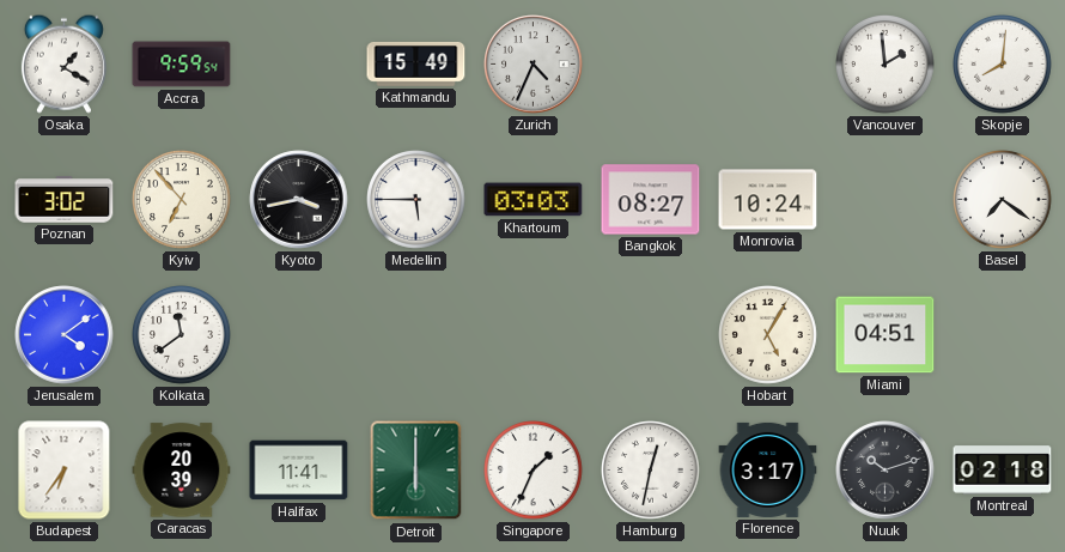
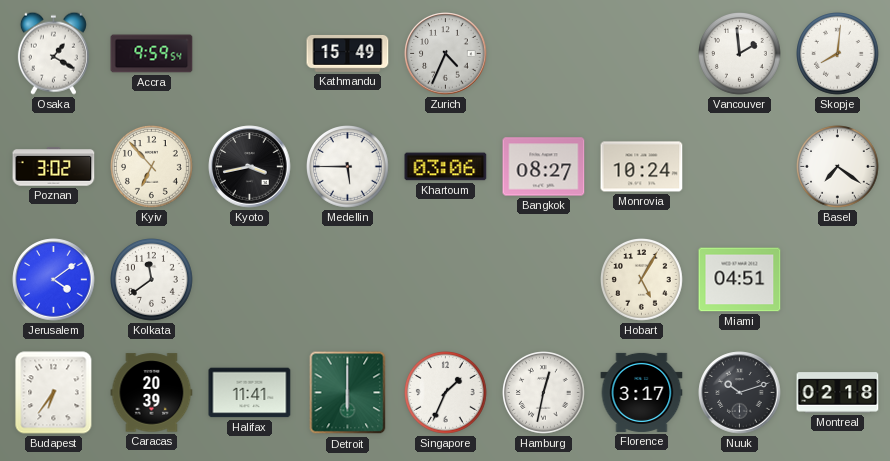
Khartoum: 03:03 -> 03:06
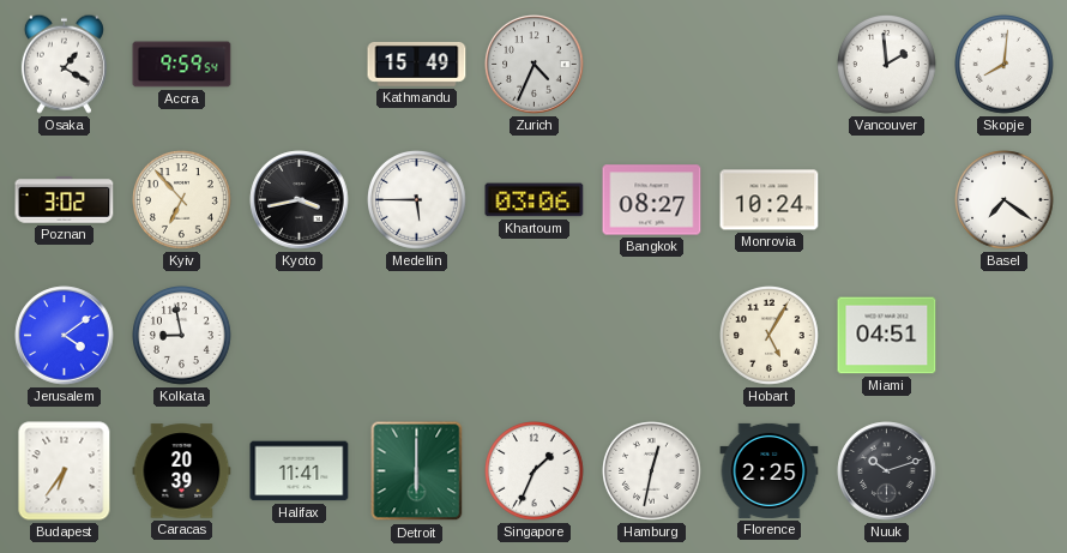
Kolkata: 11:39 -> 8:58
Florence: 3:17 -> 2:25
Montreal: 02:18 -> none
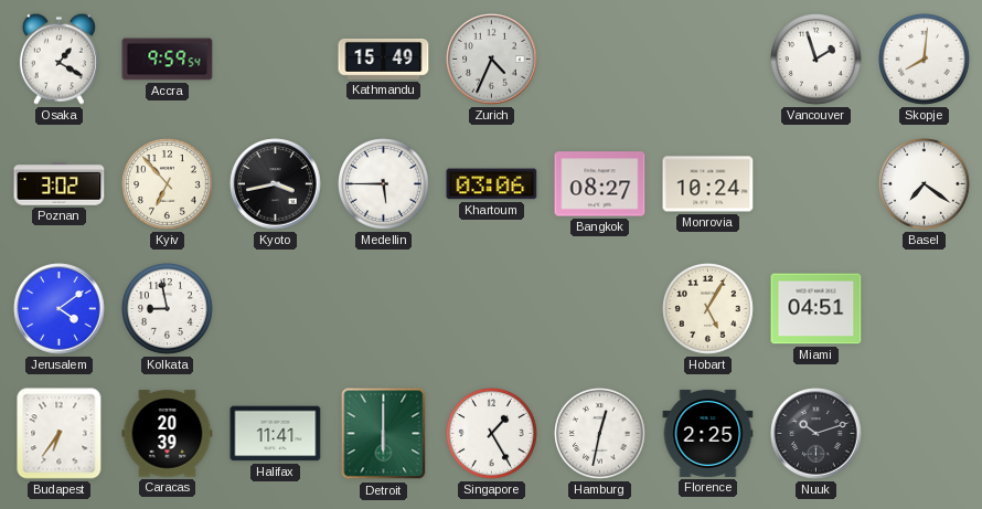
Vancouver: 1:59 -> 1:57
Singapore: 1:34 -> 1:25
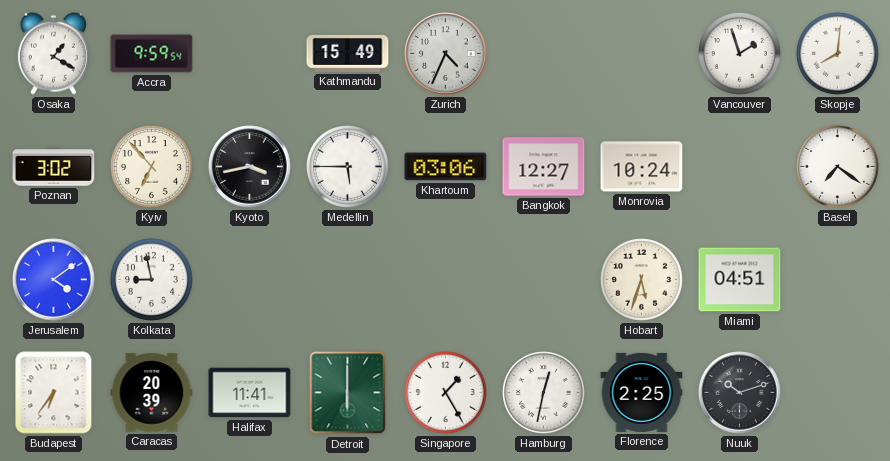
Bangkok: 08:27 -> 12:27
Hobart: 5:05 -> 5:33
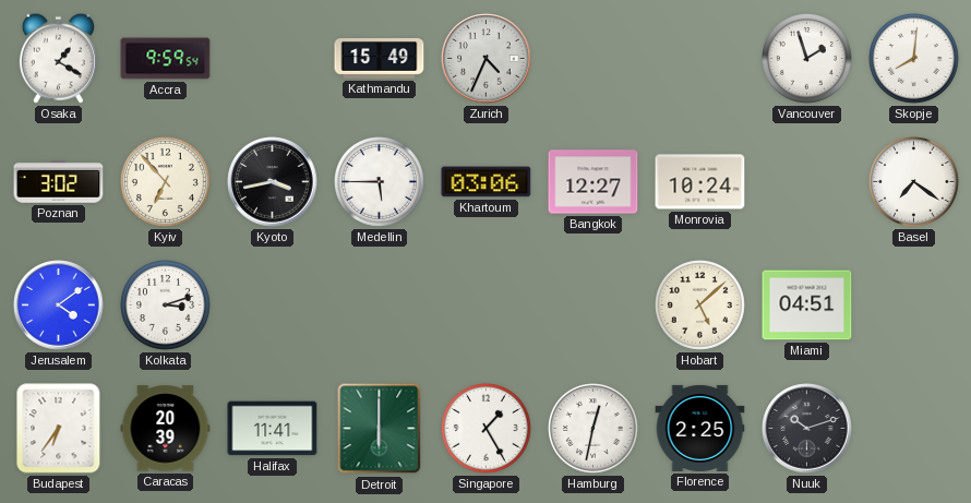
Kolkata: 8:58 -> 3:12
Hobart: 5:33 -> 5:08
